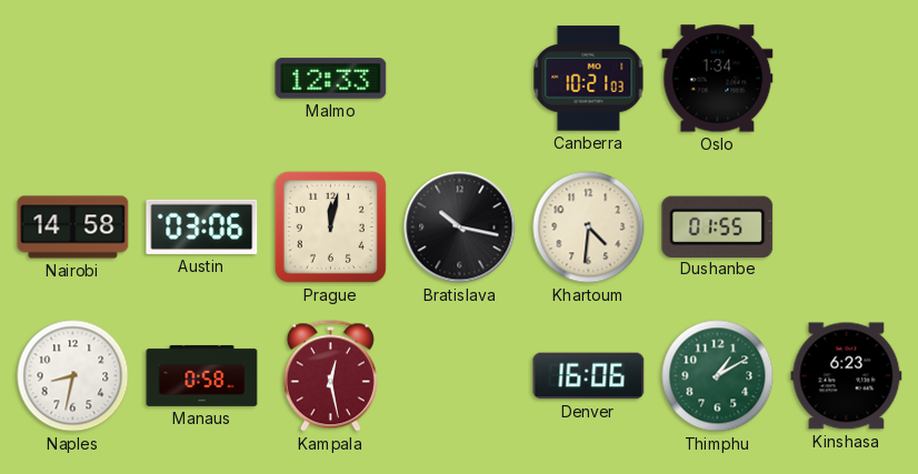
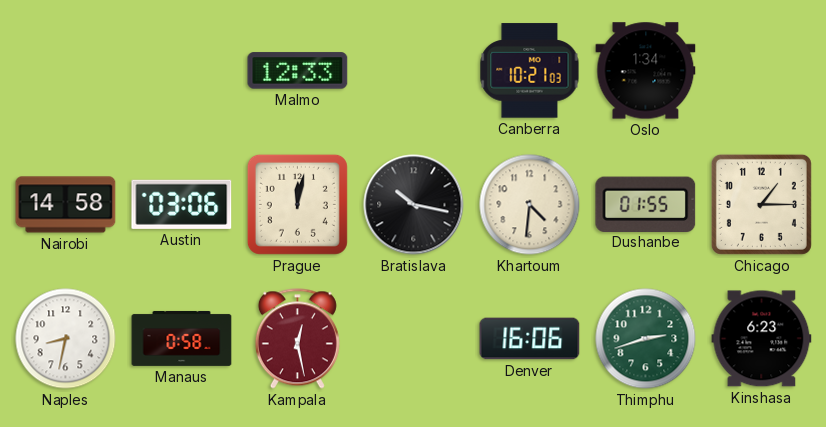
Chicago: none -> 1:15
Thimphu: 1:10 -> 2:42
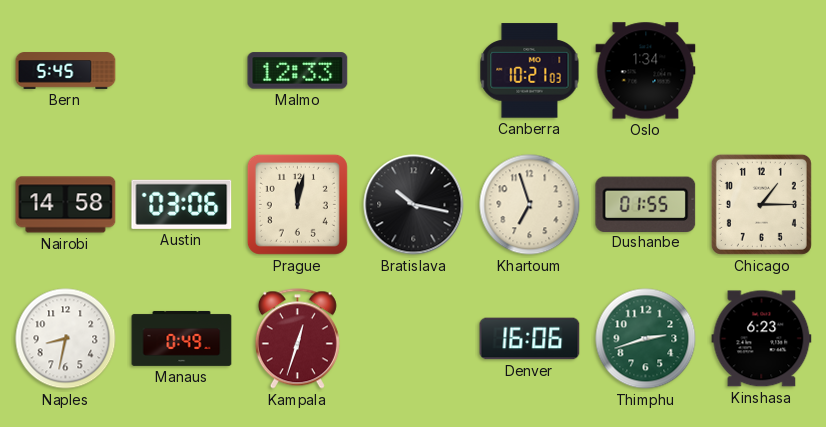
Bern: none -> 5:45
Khartoum: 4:31 -> 6:57
Manaus: 0:58 -> 0:49
Kampala: 12:28 -> 12:33
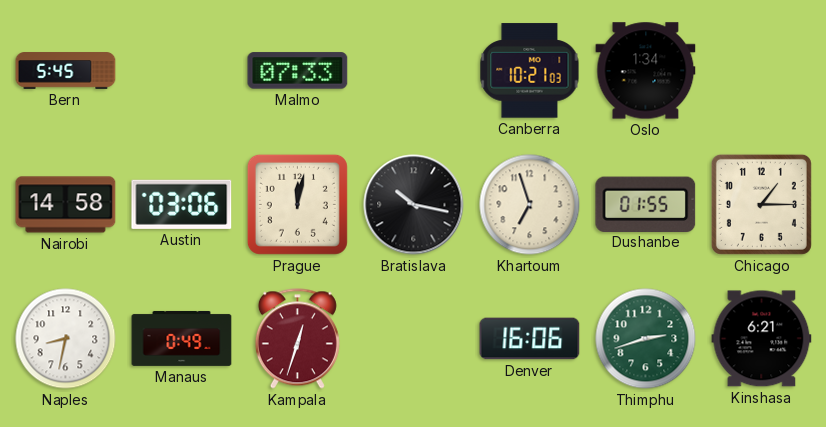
Malmo: 12:33 -> 07:33
Kinshasa: 6:23 -> 6:21
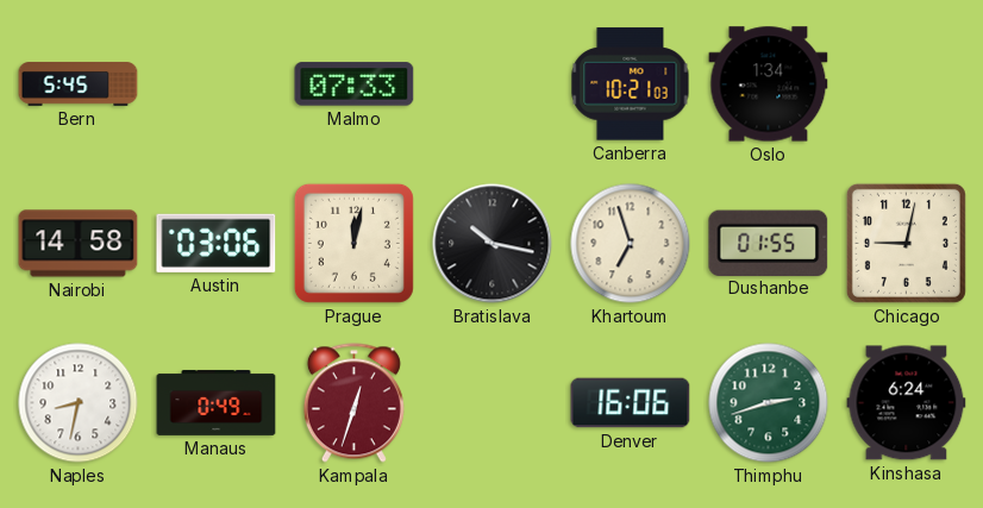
Chicago: 1:15 -> 9:02
Kinshasa: 6:21 -> 6:24
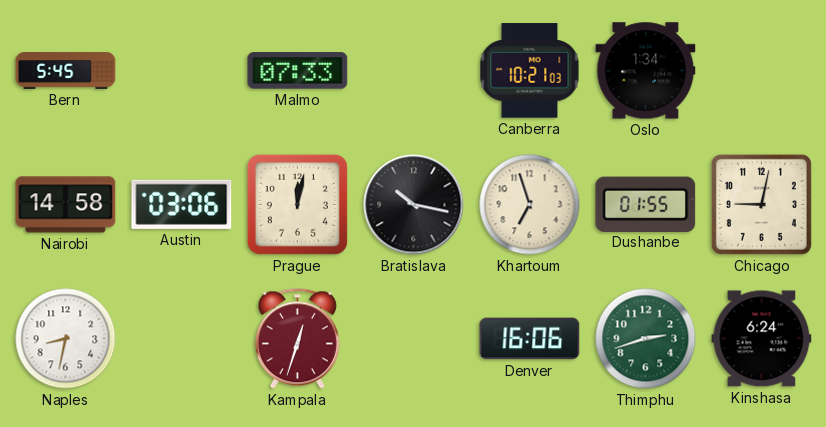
Manaus: 0:49 -> none
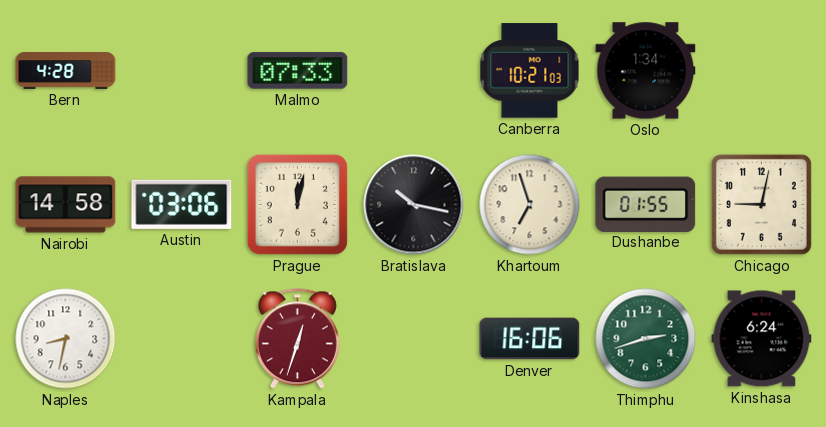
Bern: 5:45 -> 4:28
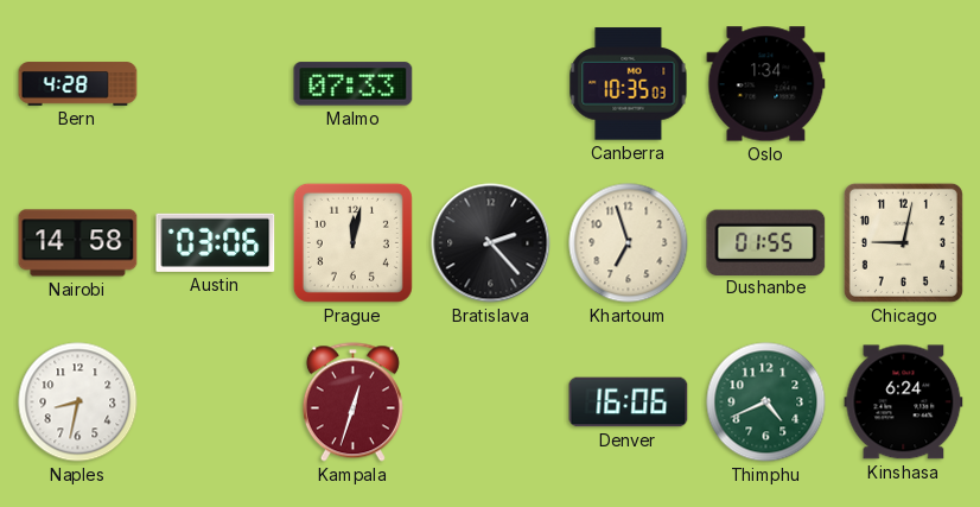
Canberra: 10:21 -> 10:35
Bratislava: 10:17 -> 2:23
Thimphu: 2:42 -> 4:41
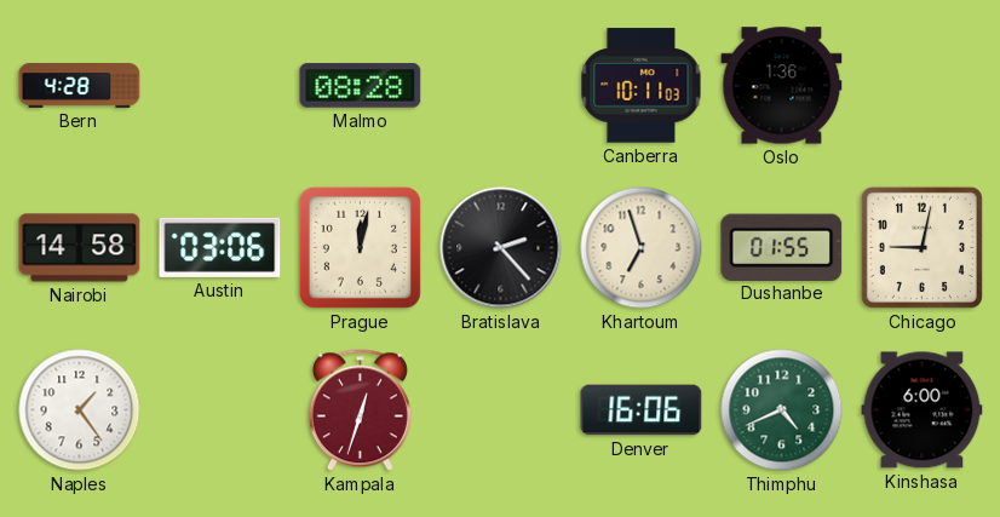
Malmo: 07:33 -> 08:28
Canberra: 10:35 -> 10:11
Oslo: 1:34 -> 1:36
Naples: 8:32 -> 1:24
Kinshasa: 6:24 -> 6:00
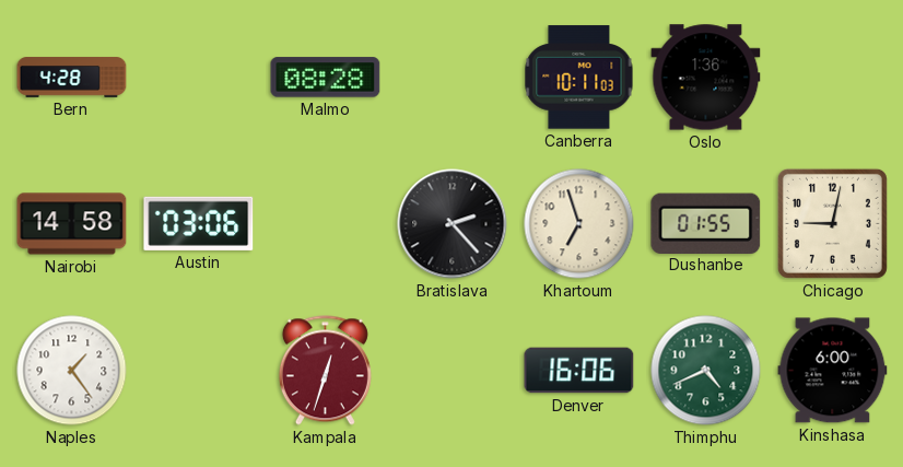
Prague: 12:02 -> none
